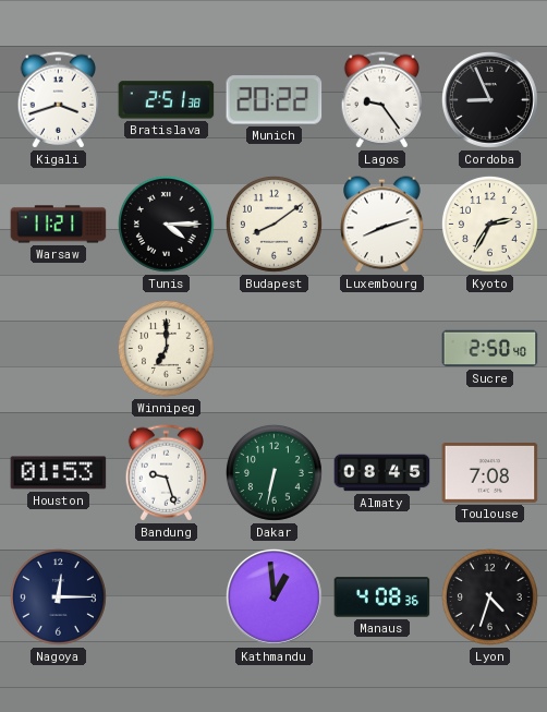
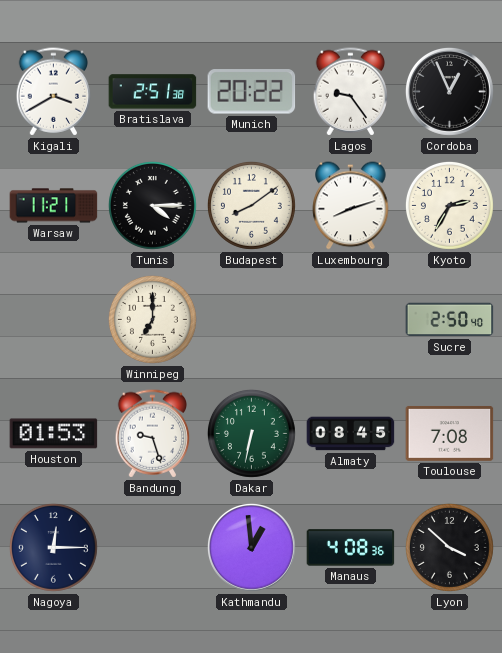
Kigali: 3:42 -> 3:40
Cordoba: 8:56 -> 12:56
Lyon: 4:33 -> 3:52
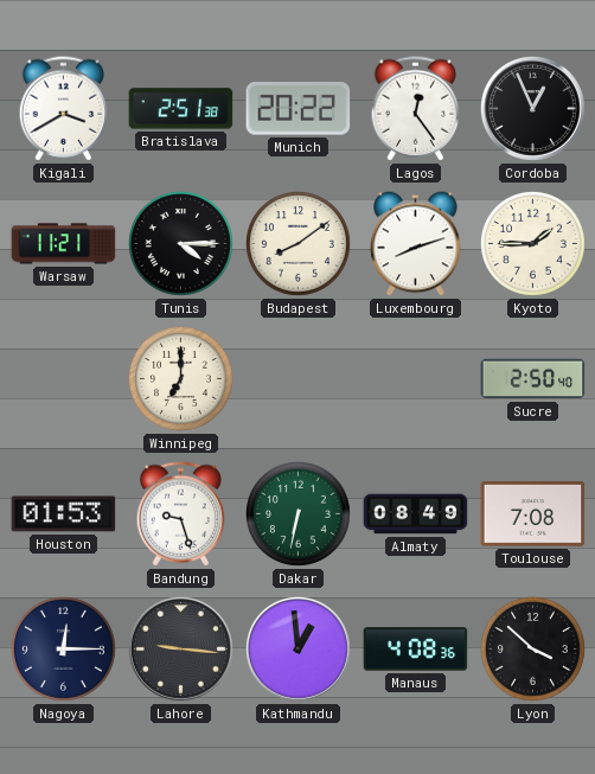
Lagos: 9:24 -> 12:24
Kyoto: 2:35 -> 1:45
Almaty: 08:45 -> 08:49
Lahore: none -> 9:16
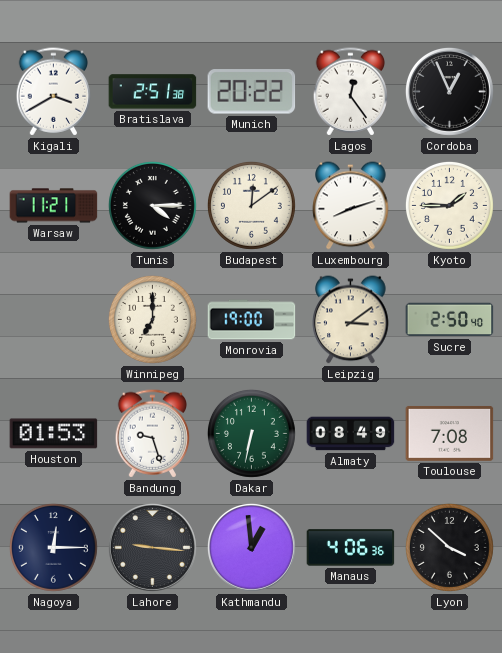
Budapest: 8:09 -> 12:09
Monrovia: none -> 19:00
Leipzig: none -> 3:09
Manaus: 4:08 -> 4:06
